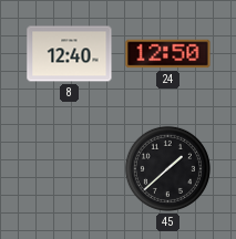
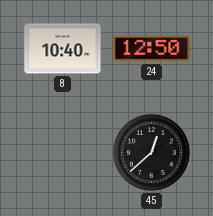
8: 12:40 -> 10:40
45: 1:38 -> 12:38
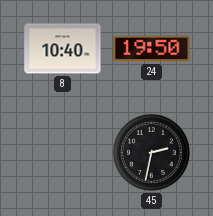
24: 12:50 -> 19:50
45: 12:38 -> 2:32
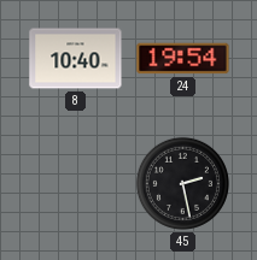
24: 19:50 -> 19:54
45: 2:32 -> 2:28
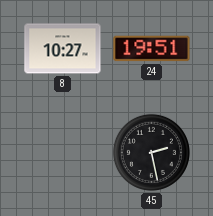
8: 10:40 -> 10:27
24: 19:54 -> 19:51
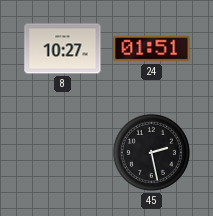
24: 19:51 -> 01:51
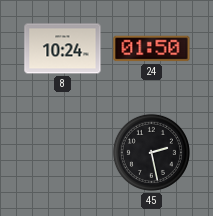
8: 10:27 -> 10:24
24: 01:51 -> 01:50
